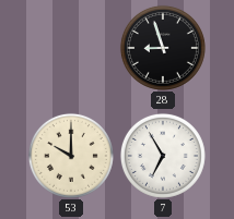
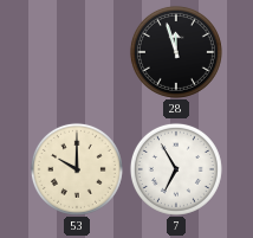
28: 8:57 -> 11:57
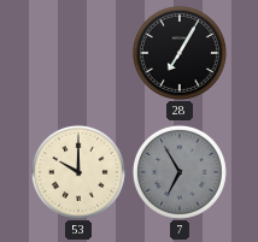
28: 11:57 -> 7:05
7 dial: white -> grey
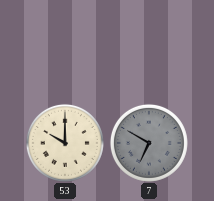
28: 7:05 -> none
7: 6:55 -> 6:50
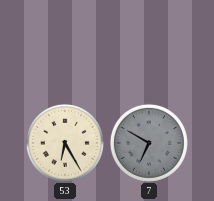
53: 10:00 -> 6:25
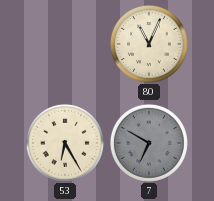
80: none -> 11:04
